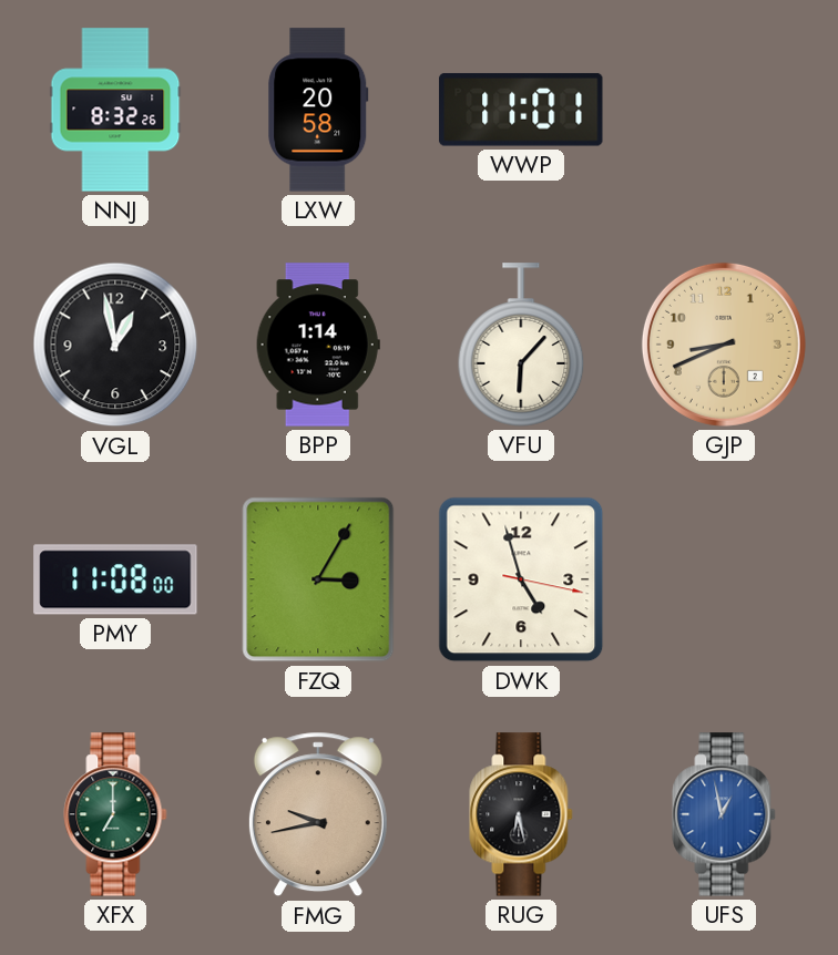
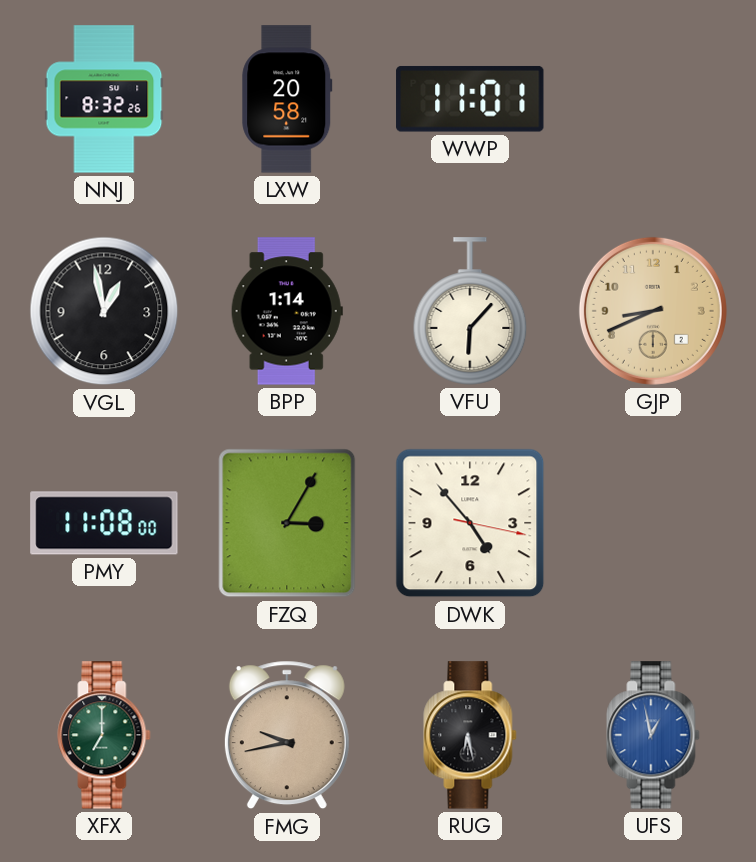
DWK: 4:57 -> 4:53
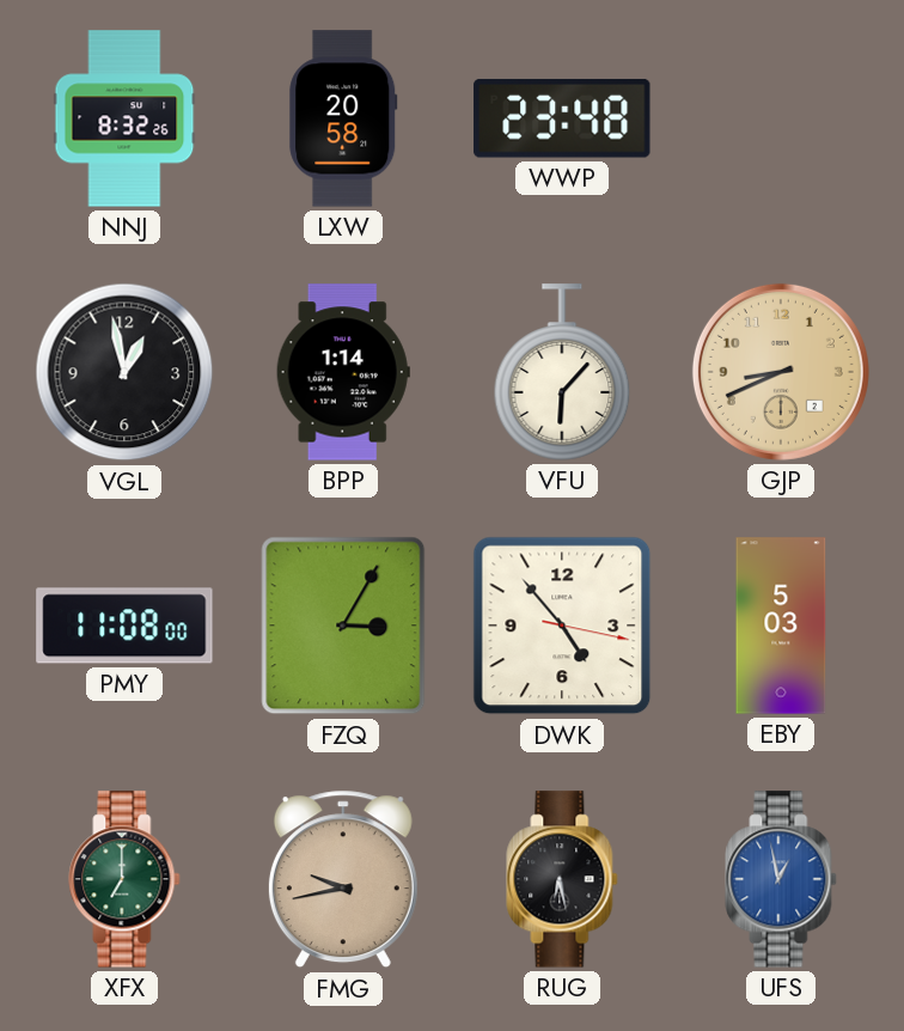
WWP: 11:01 -> 23:48
EBY: none -> 5:03
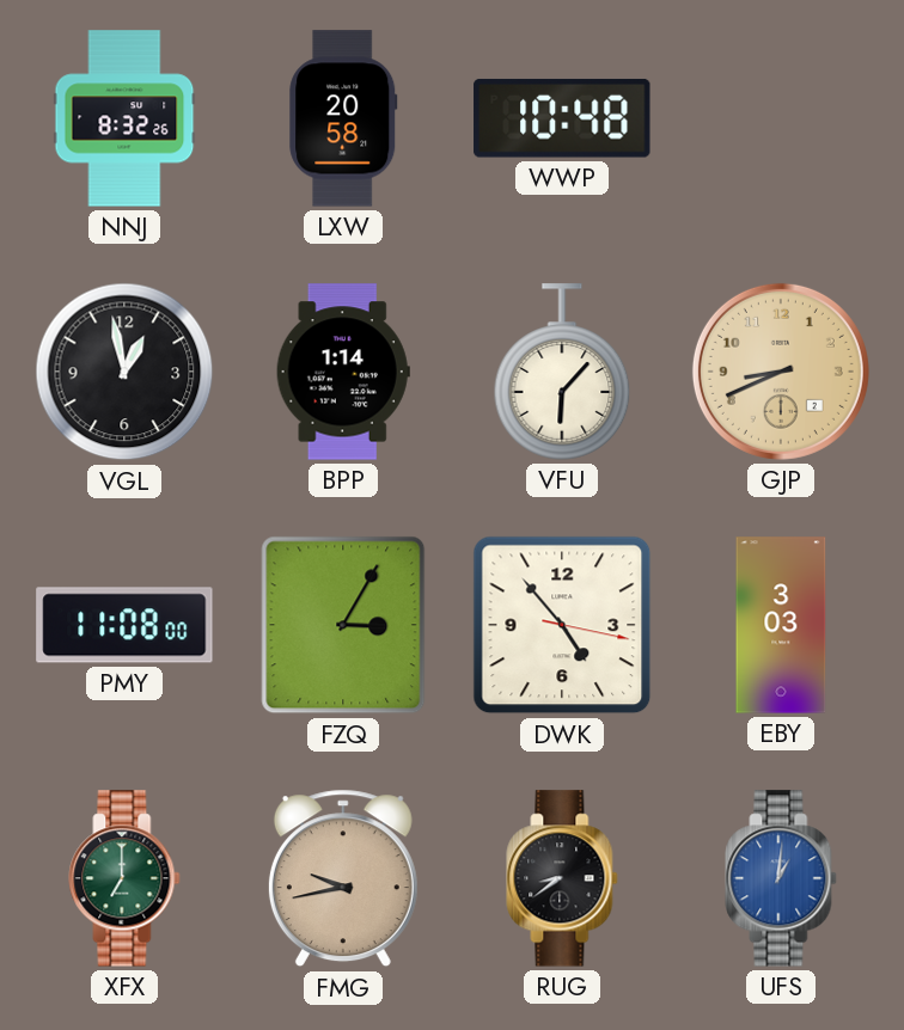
WWP: 23:48 -> 10:48
EBY: 5:03 -> 3:03
RUG: 6:28 -> 8:39
UFS: 12:58 -> 1:01
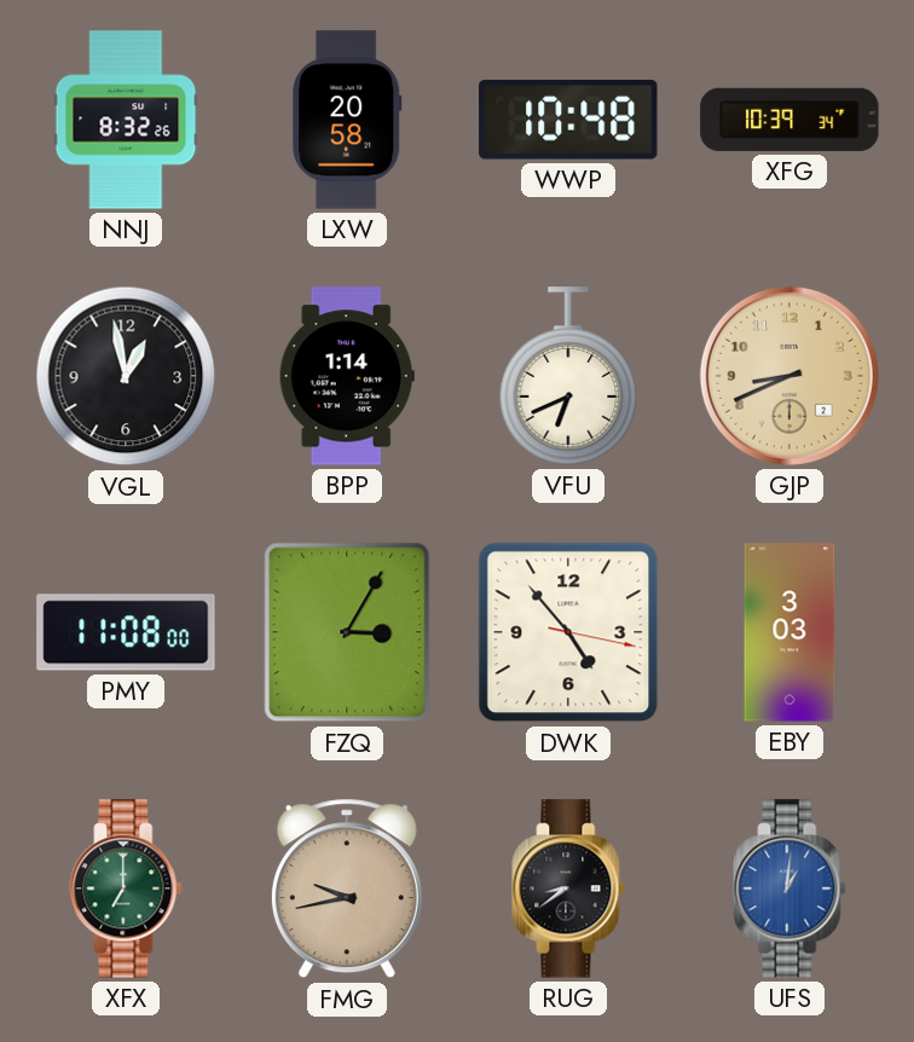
XFG: none -> 10:39
VFU: 6:07 -> 6:41
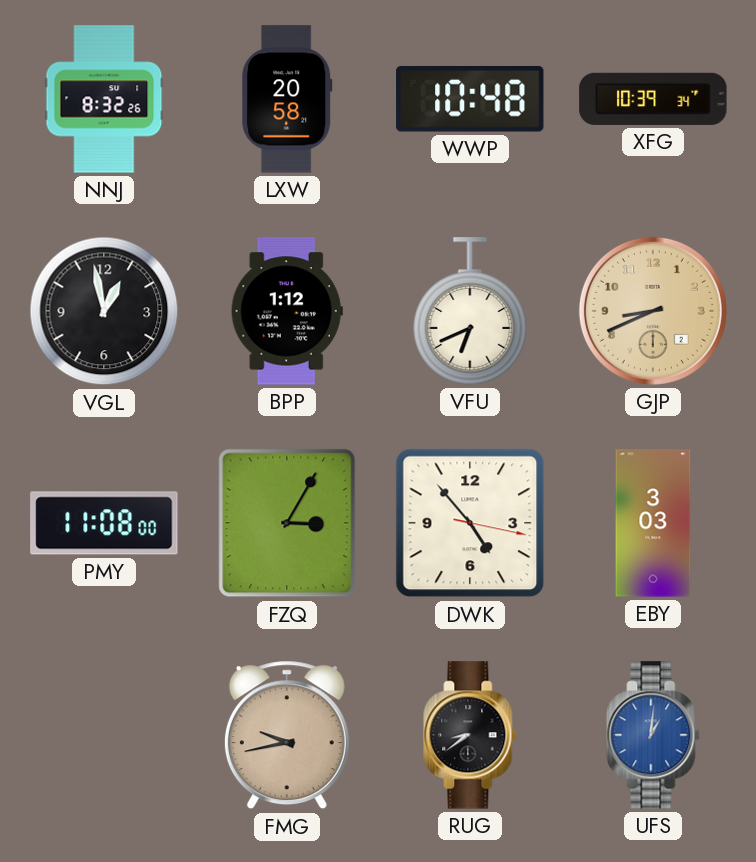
BPP: 1:14 -> 1:12
XFX: 7:00 -> none
